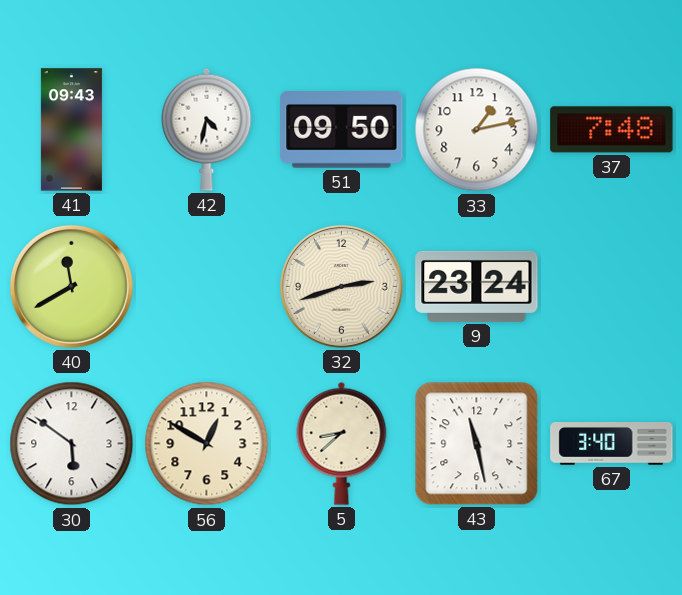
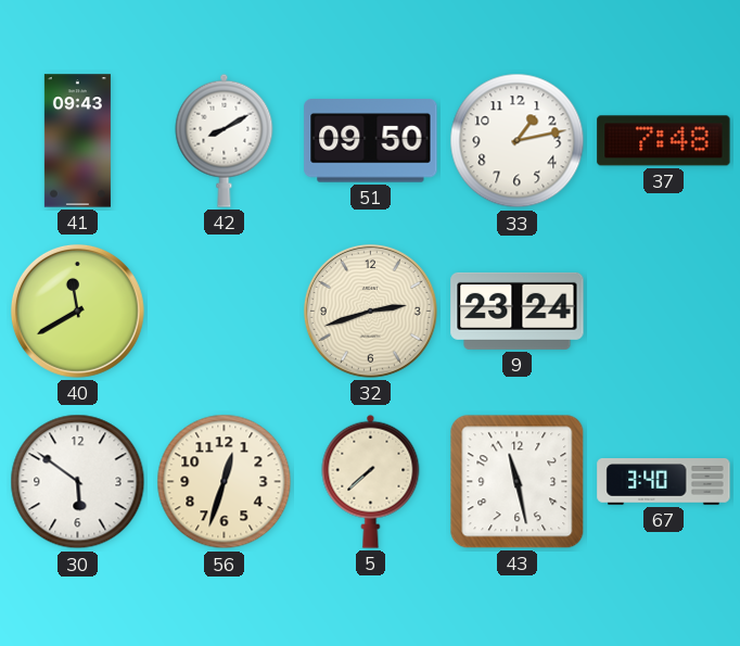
42: 4:32 -> 8:10
56: 12:50 -> 12:33
5: 8:38 -> 7:38
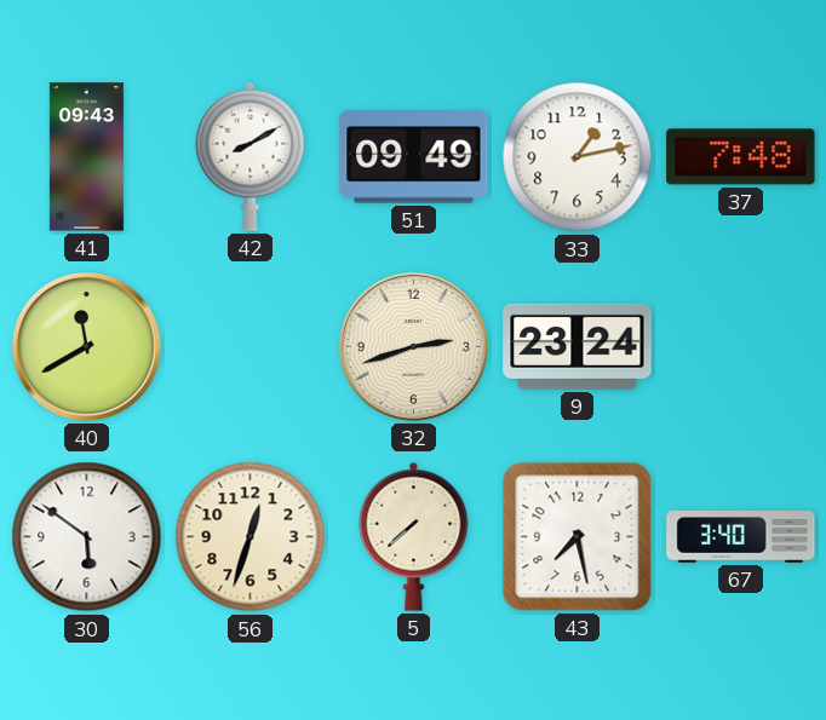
51: 09:50 -> 09:49
43: 11:28 -> 7:28
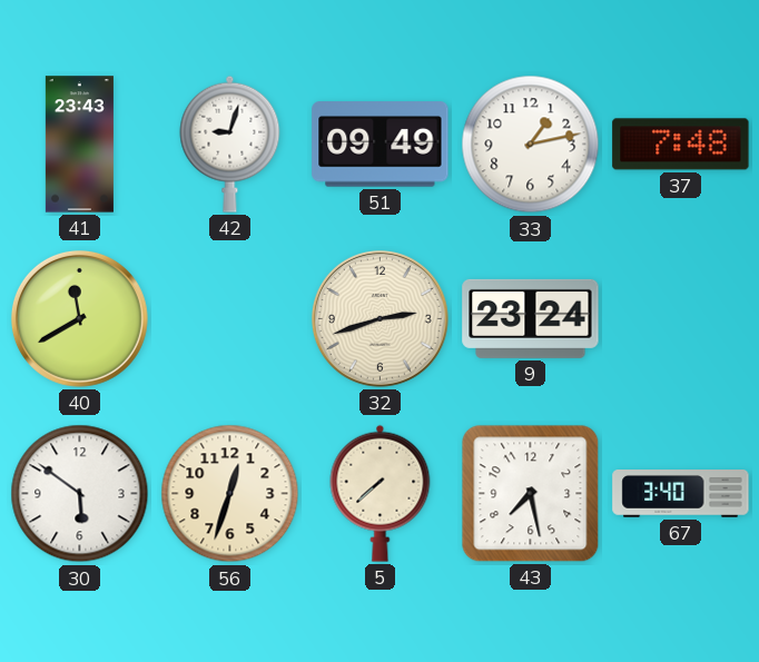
41: 09:43 -> 23:43
42: 8:10 -> 9:03
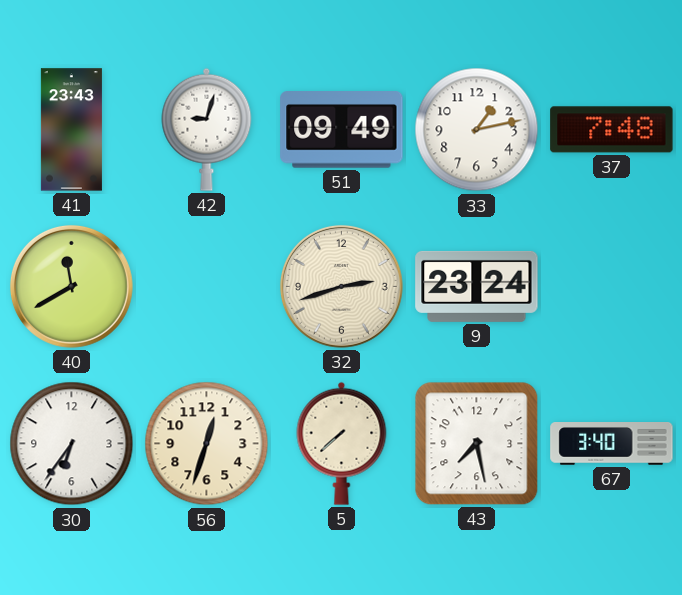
30: 5:51 -> 6:36
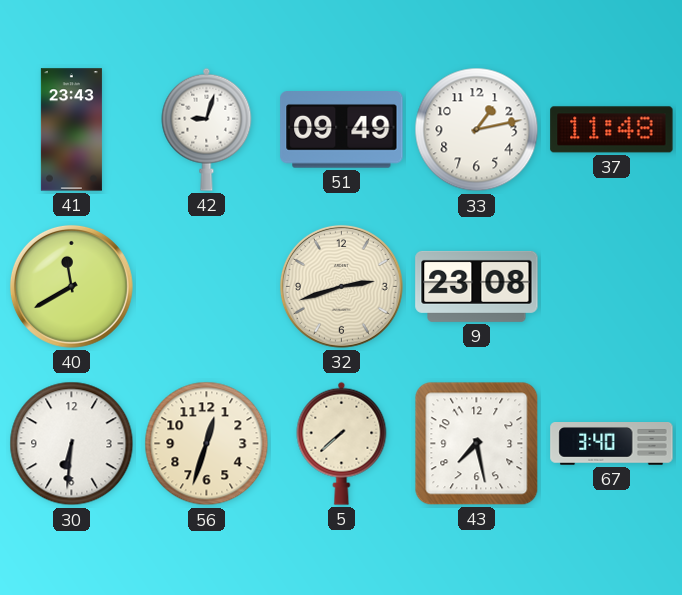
37: 7:48 -> 11:48
9: 23:24 -> 23:08
30: 6:36 -> 6:31
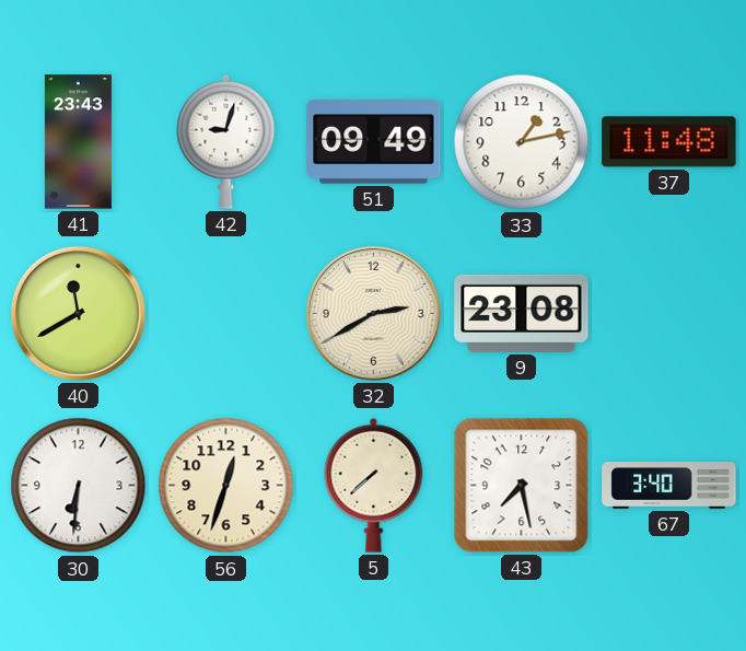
32: 2:42 -> 2:40
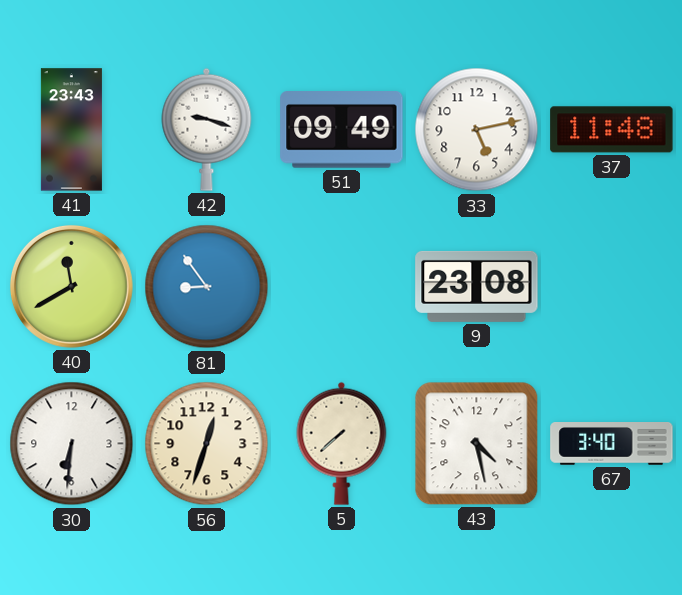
42: 9:03 -> 9:18
33: 1:13 -> 5:13
81: none -> 8:54
32: 2:40 -> none
43: 7:28 -> 4:28
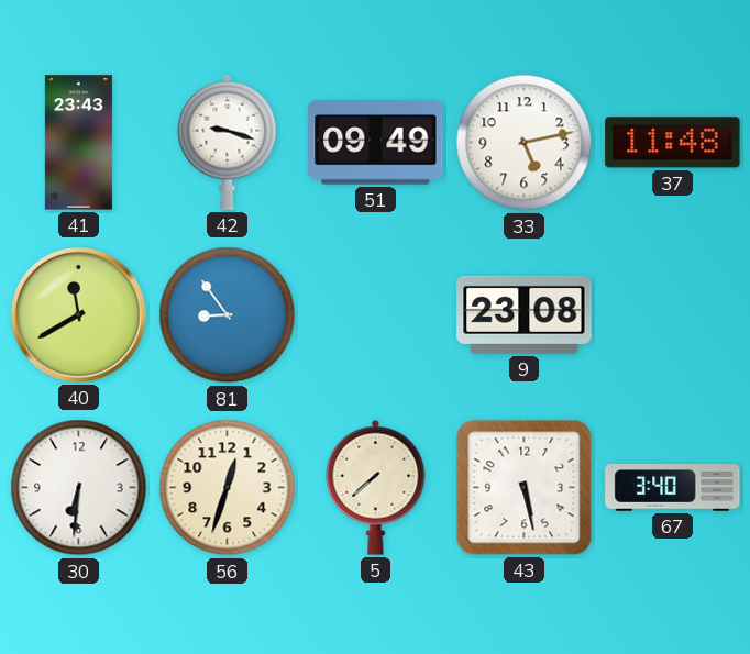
43: 4:28 -> 5:28
